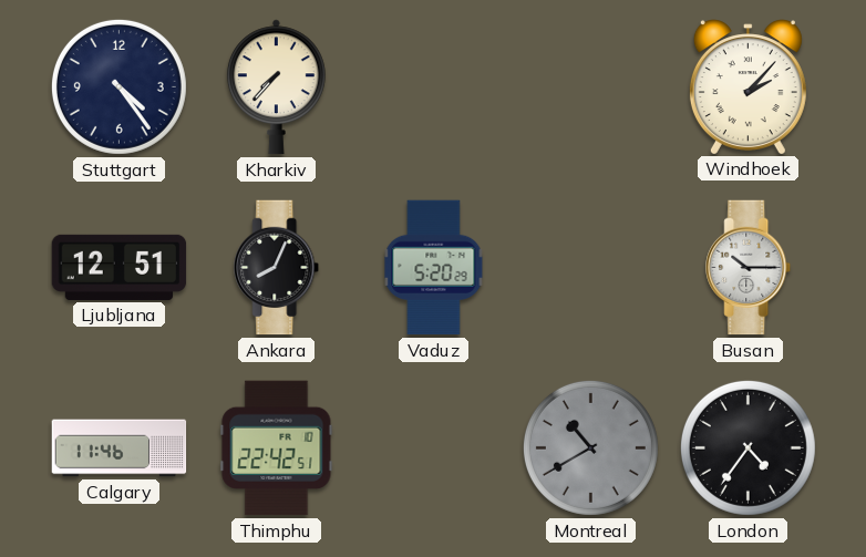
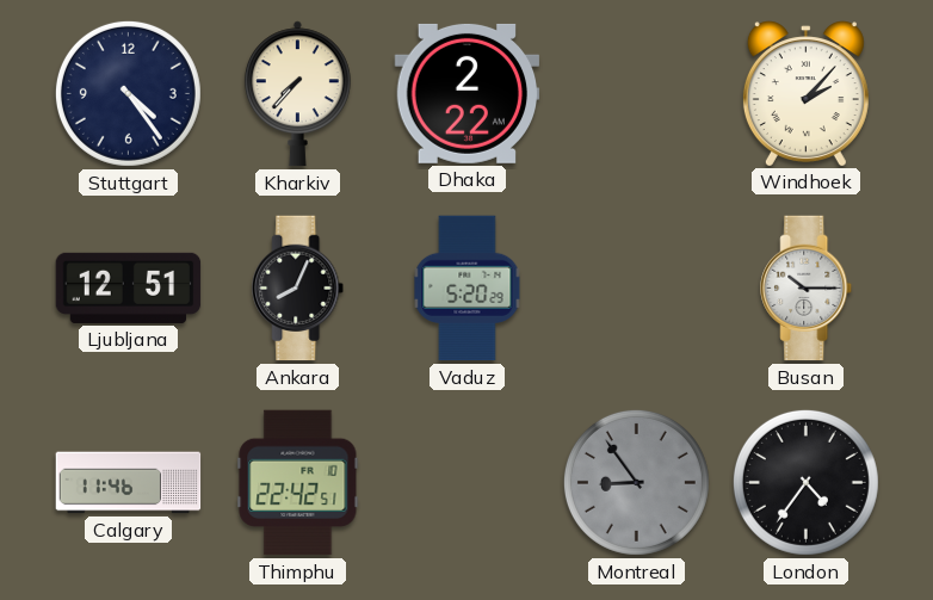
Dhaka: none -> 2:22
Montreal: 10:40 -> 8:54
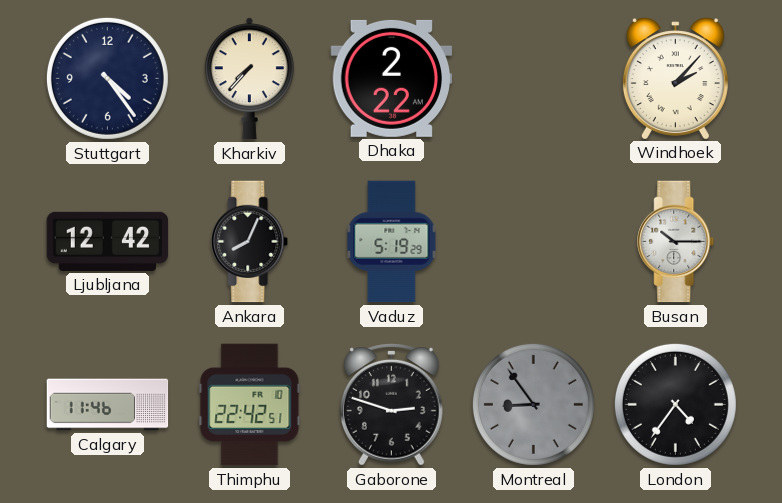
Ljubljana: 12:51 -> 12:42
Vaduz: 5:20 -> 5:19
Gaborone: none -> 2:48
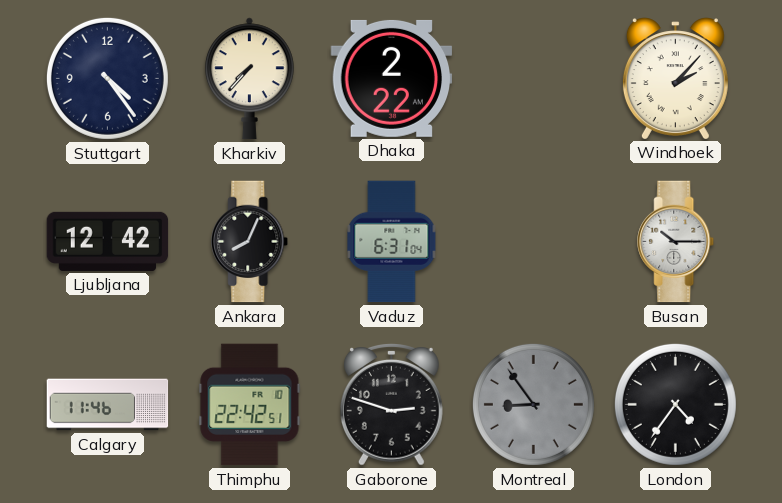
Vaduz: 5:19 -> 6:31
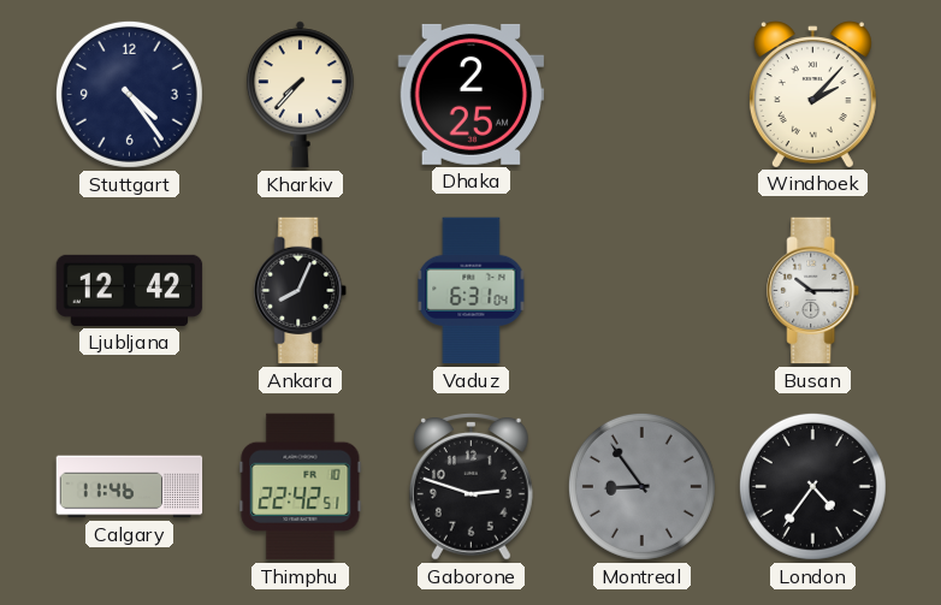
Dhaka: 2:22 -> 2:25
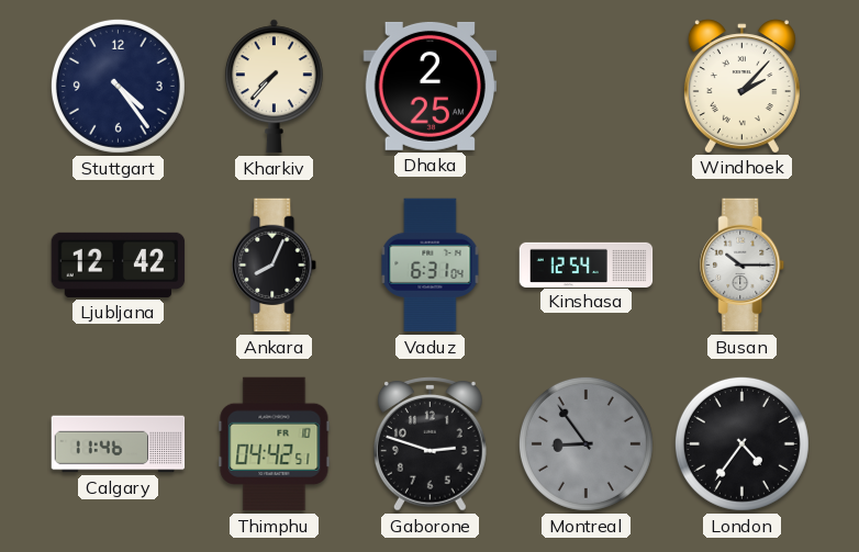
Kinshasa: none -> 12:54
Thimphu: 22:42 -> 04:42
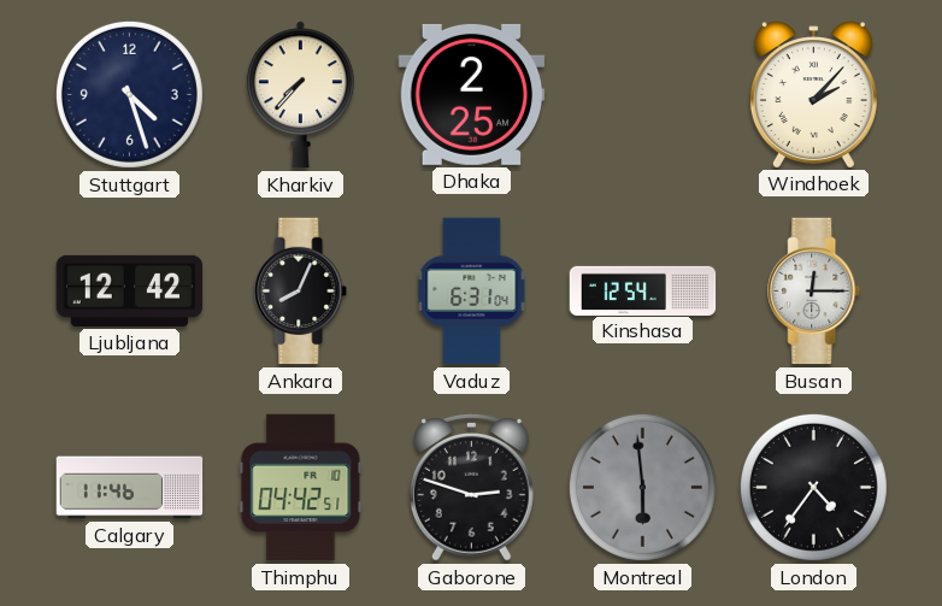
Stuttgart: 4:24 -> 4:27
Busan: 10:15 -> 12:15
Montreal: 8:54 -> 5:59
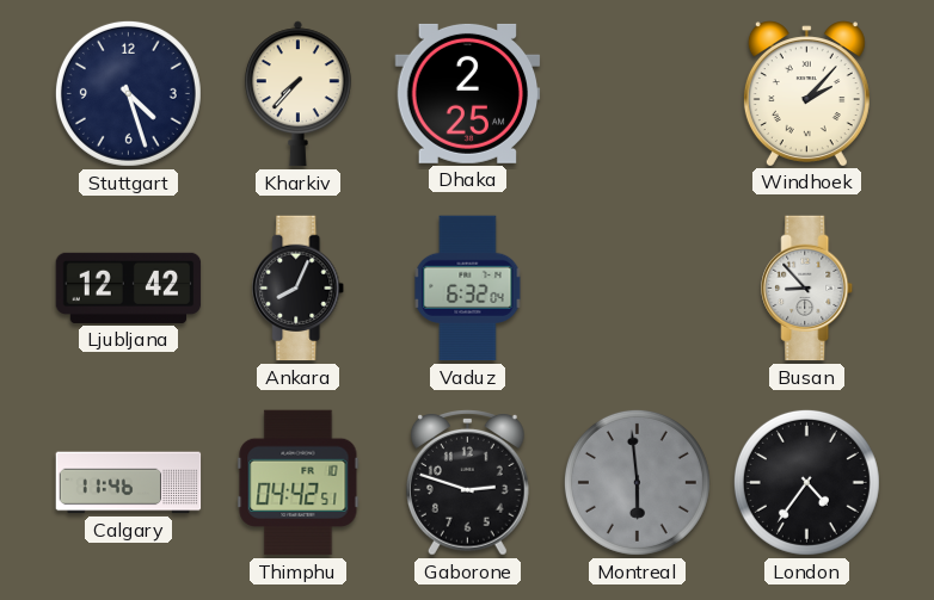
Vaduz: 6:31 -> 6:32
Kinshasa: 12:54 -> none
Busan: 12:15 -> 8:53
